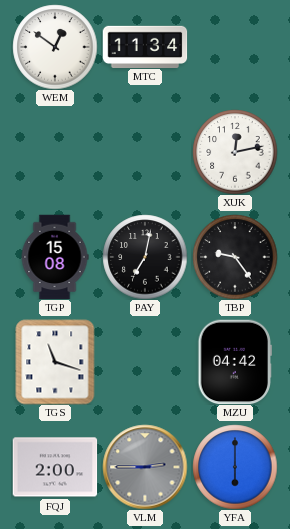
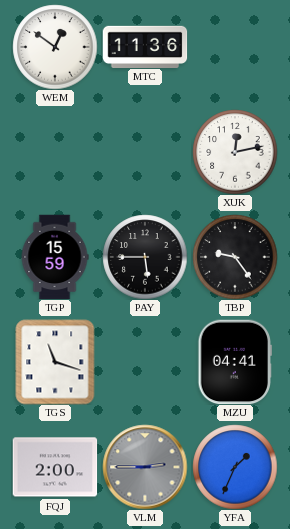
MTC: 11:34 -> 11:36
TGP: 15:08 -> 15:59
PAY: 7:02 -> 5:45
MZU: 04:42 -> 04:41
YFA: 6:00 -> 1:34
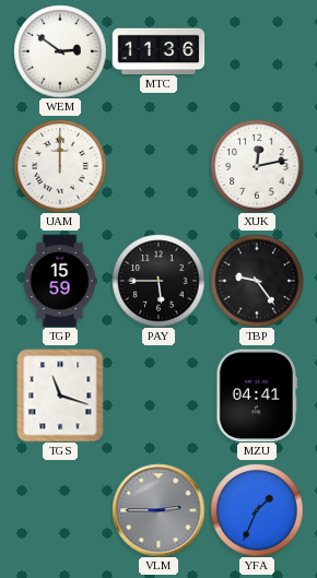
WEM: 12:51 -> 2:51
UAM: none -> 12:00
FQJ: 2:00 -> none
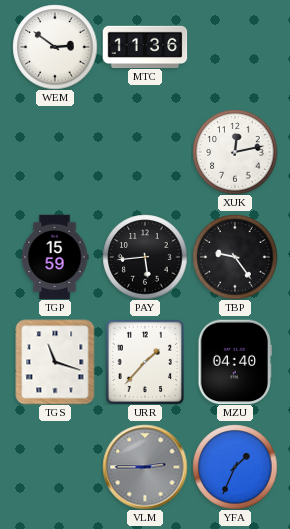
UAM: 12:00 -> none
PAY: 5:45 -> 5:44
URR: none -> 1:37
MZU: 04:41 -> 04:40
